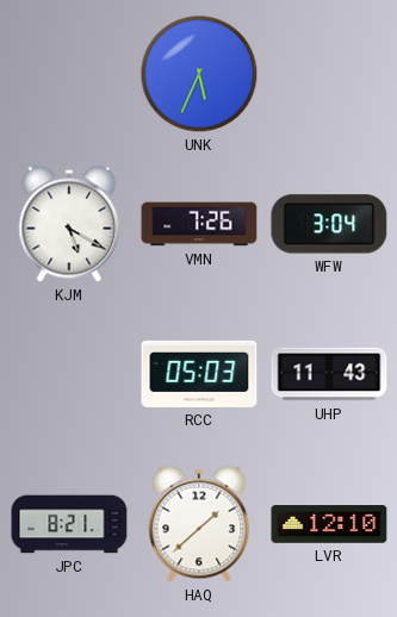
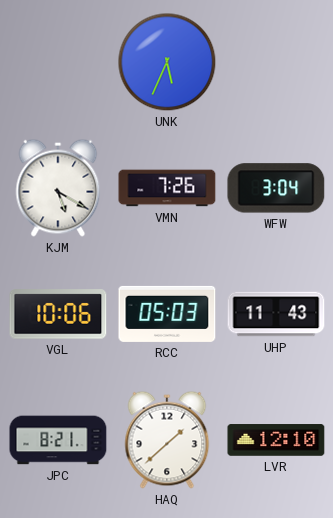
VGL: none -> 10:06
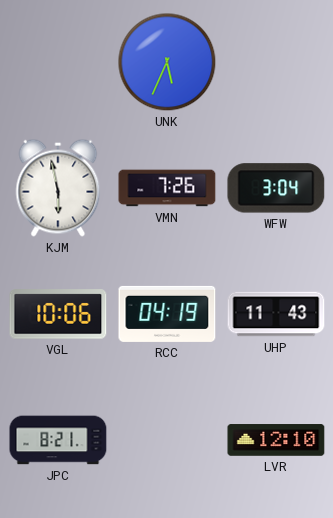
KJM: 5:20 -> 5:58
RCC: 05:03 -> 04:19
HAQ: 1:38 -> none
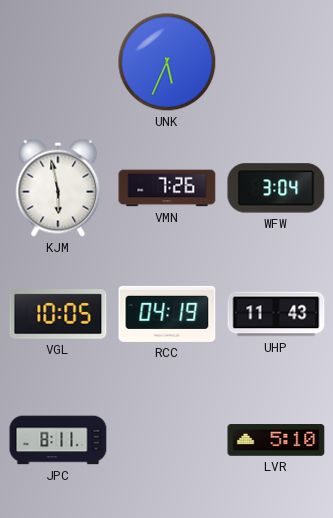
VGL: 10:06 -> 10:05
JPC: 8:21 -> 8:11
LVR: 12:10 -> 5:10
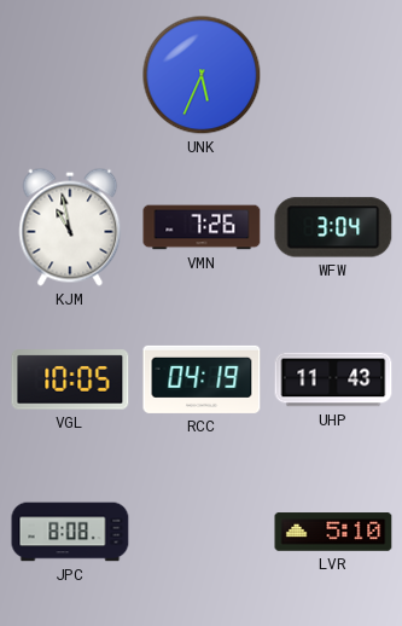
KJM: 5:58 -> 10:58
JPC: 8:11 -> 8:08
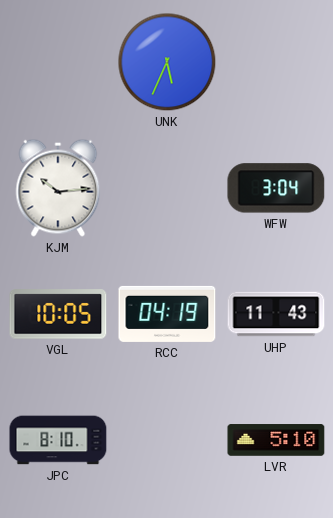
KJM: 10:58 -> 10:14
VMN: 7:26 -> none
JPC: 8:08 -> 8:10
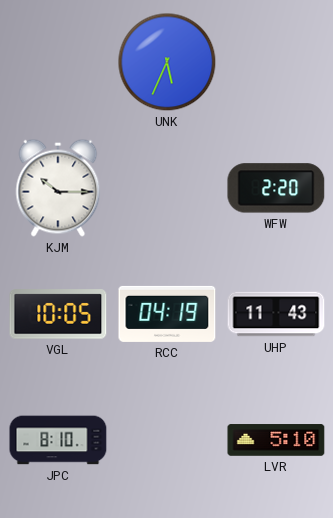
KJM: 10:14 -> 10:15
WFW: 3:04 -> 2:20
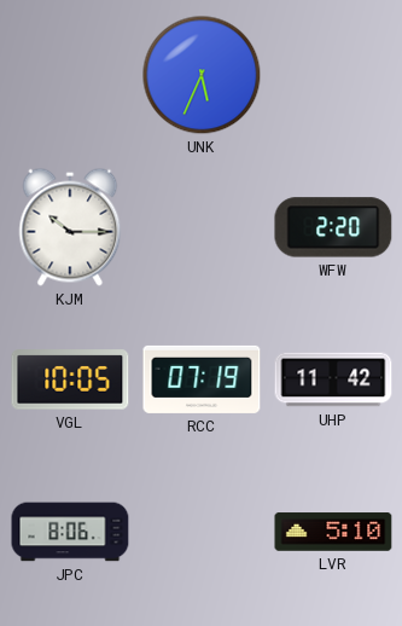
RCC: 04:19 -> 07:19
UHP: 11:43 -> 11:42
JPC: 8:10 -> 8:06
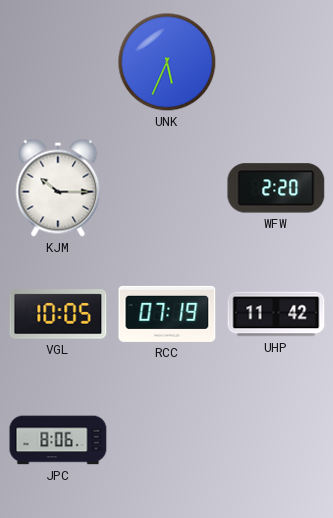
LVR: 5:10 -> none
